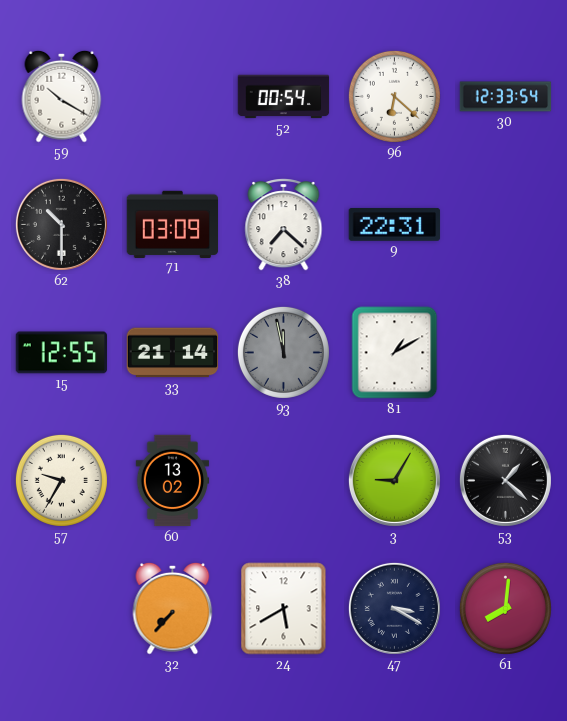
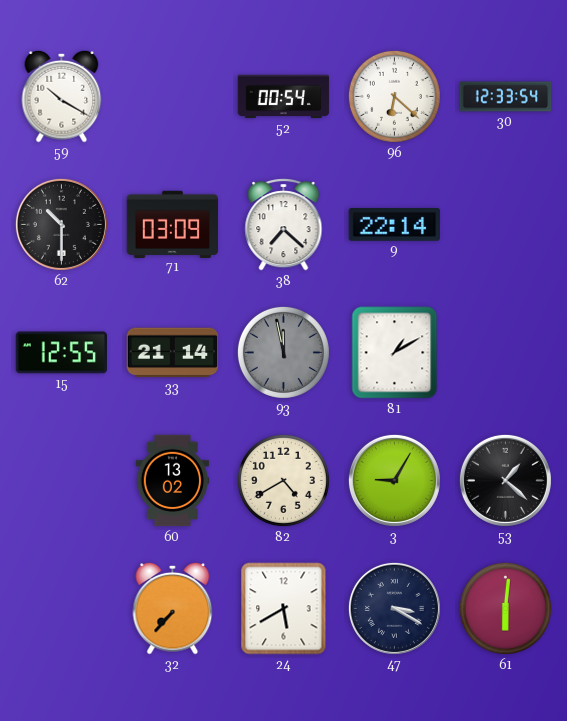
9: 22:31 -> 22:14
57: 9:35 -> none
82: none -> 4:40
61: 8:01 -> 6:01
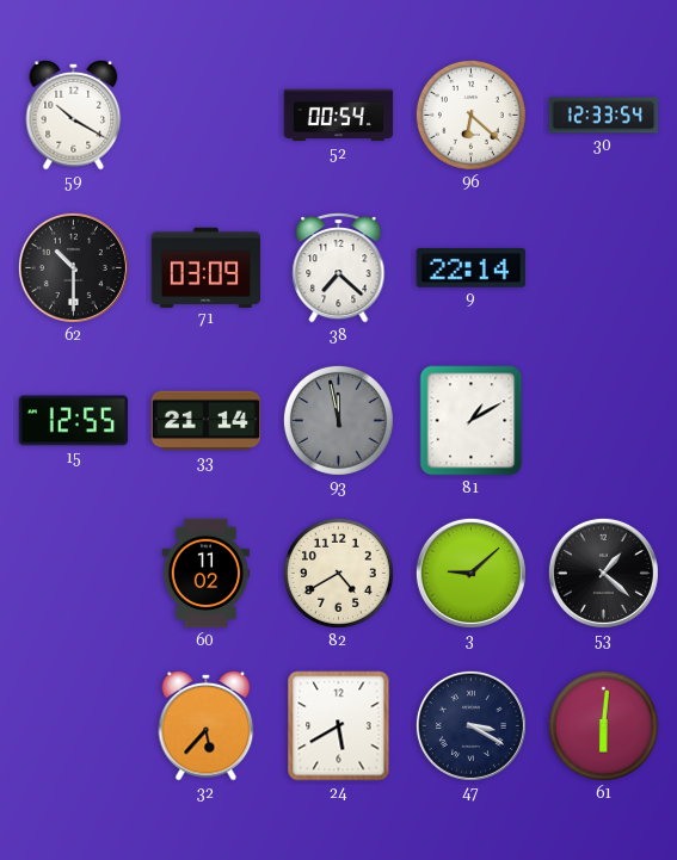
60: 13:02 -> 11:02
3: 9:05 -> 9:08
32: 7:37 -> 5:37
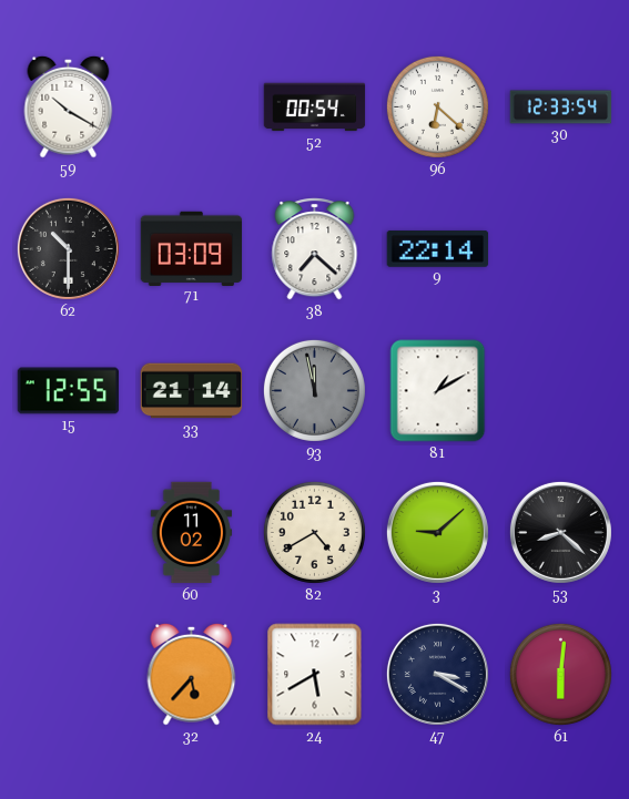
53: 1:22 -> 8:22
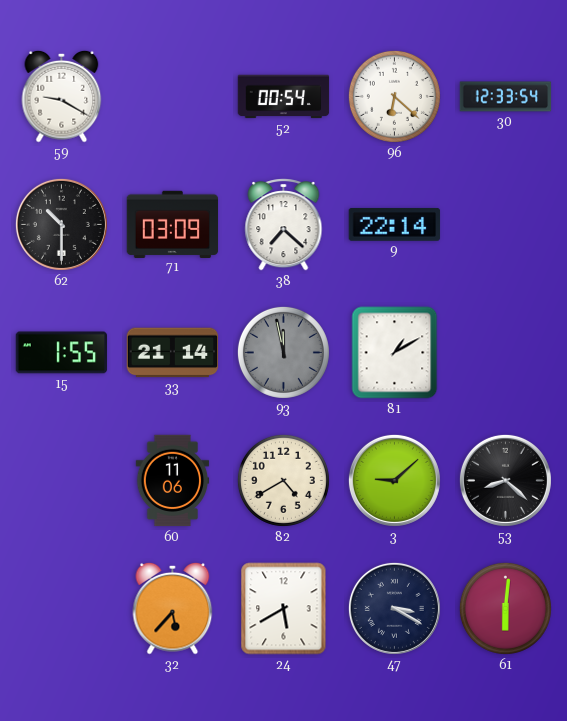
59: 10:20 -> 9:20
15: 12:55 -> 1:55
60: 11:02 -> 11:06
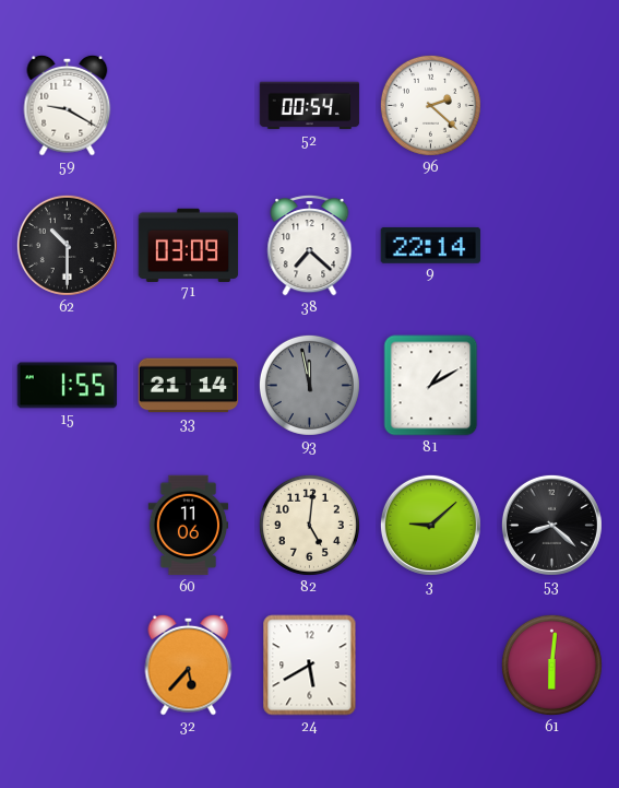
96: 6:22 -> 2:22
30: 12:33 -> none
82: 4:40 -> 5:01
47: 3:20 -> none
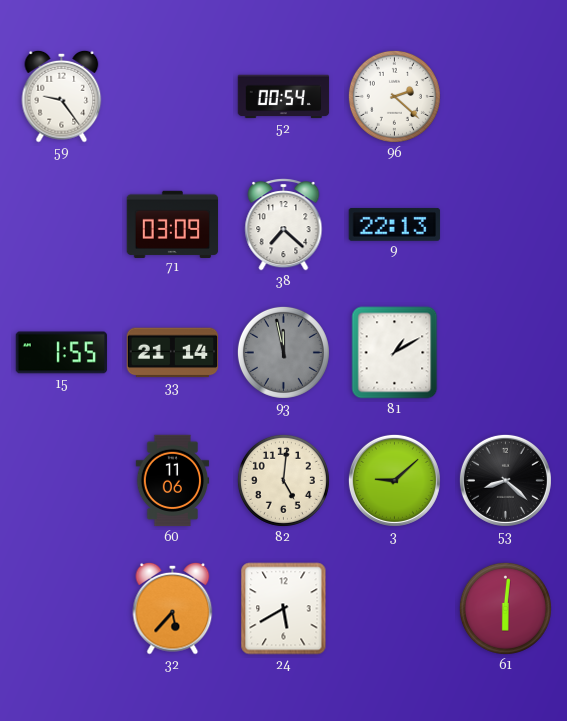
59: 9:20 -> 9:24
62: 10:30 -> none
9: 22:14 -> 22:13
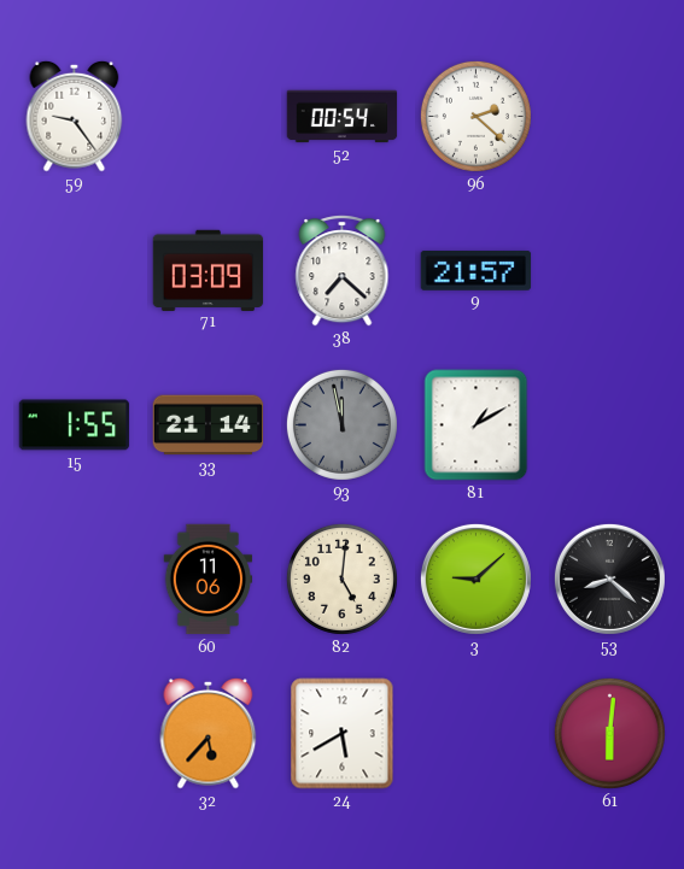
9: 22:13 -> 21:57
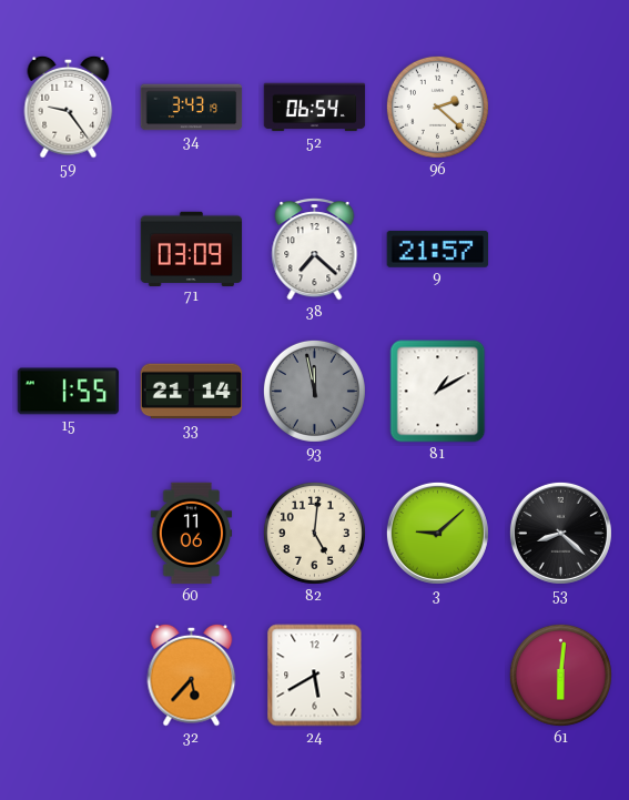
34: none -> 3:43
52: 00:54 -> 06:54
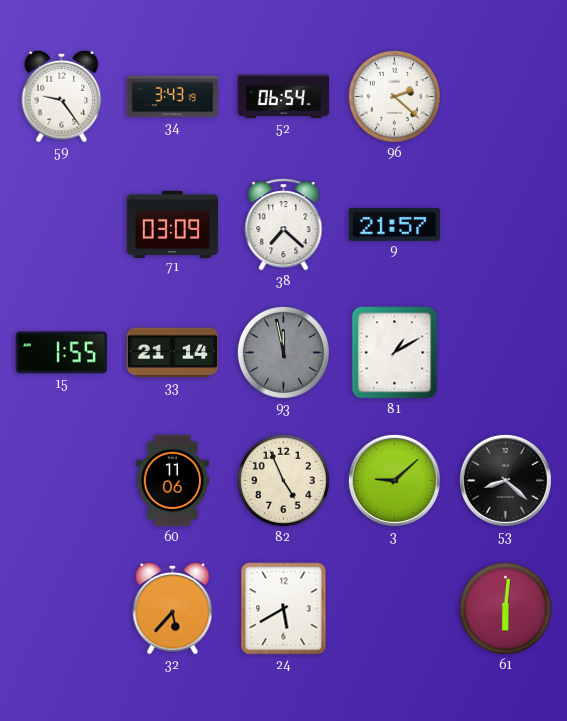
82: 5:01 -> 4:56
